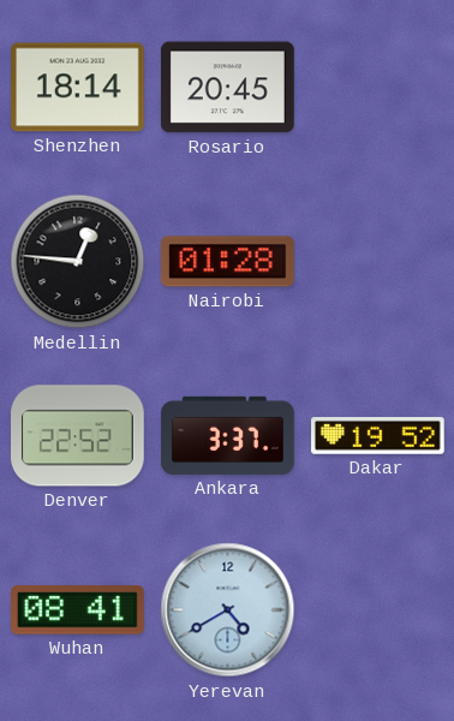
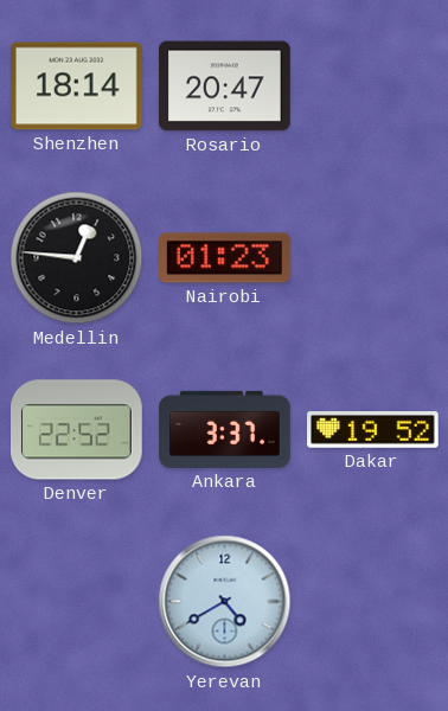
Rosario: 20:45 -> 20:47
Nairobi: 01:28 -> 01:23
Wuhan: 08:41 -> none
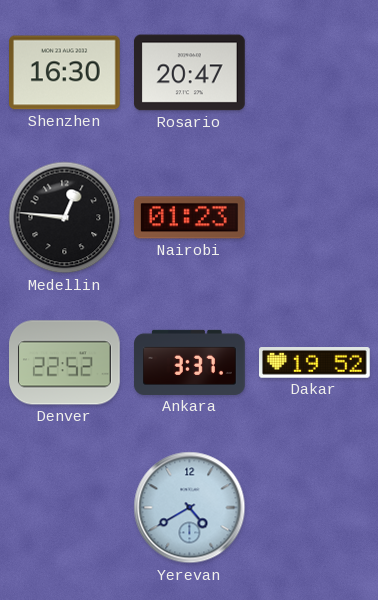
Shenzhen: 18:14 -> 16:30
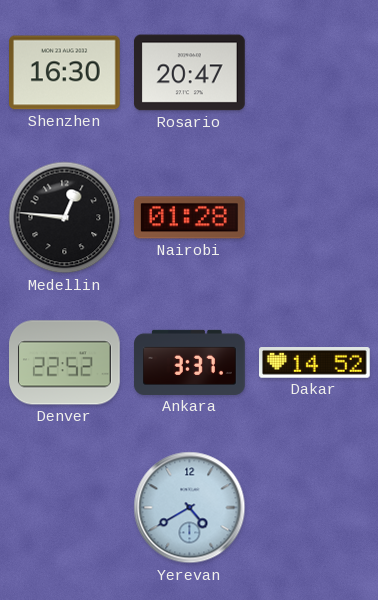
Nairobi: 01:23 -> 01:28
Dakar: 19:52 -> 14:52
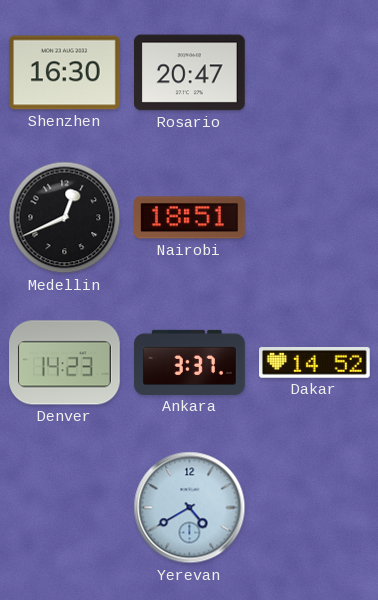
Medellin: 12:46 -> 12:41
Nairobi: 01:28 -> 18:51
Denver: 22:52 -> 14:23
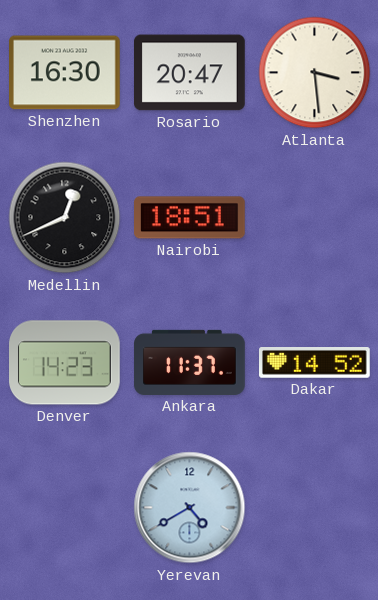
Atlanta: none -> 3:29
Ankara: 3:37 -> 11:37
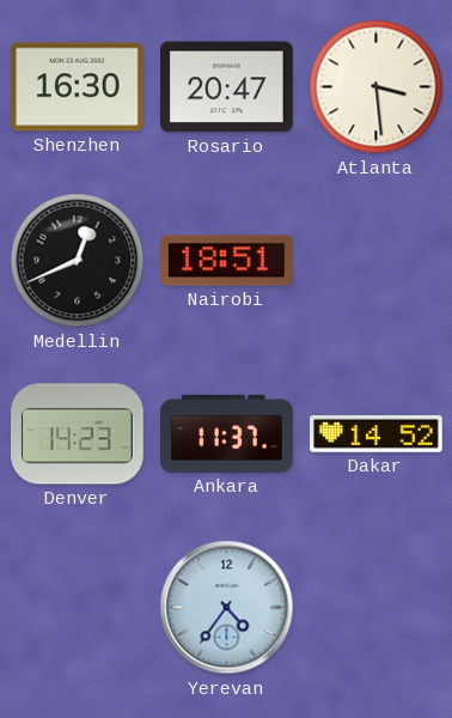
Yerevan: 4:40 -> 4:36
